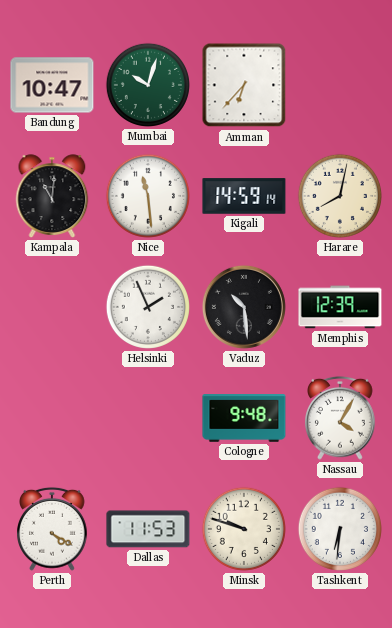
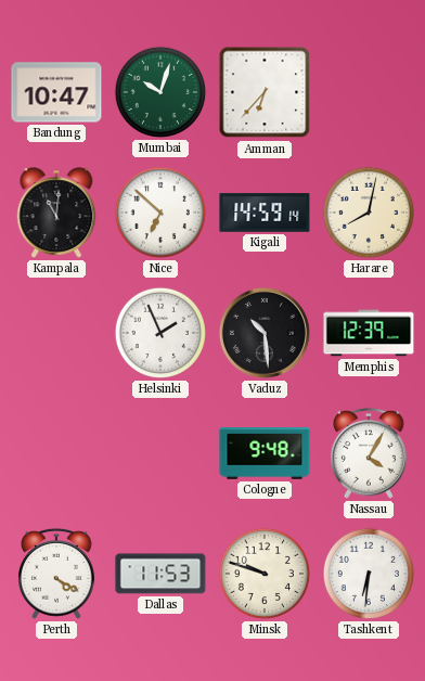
Nice: 11:29 -> 6:52
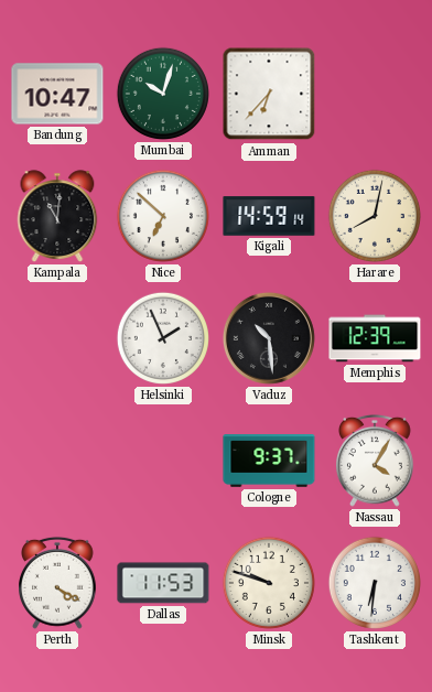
Cologne: 9:48 -> 9:37
